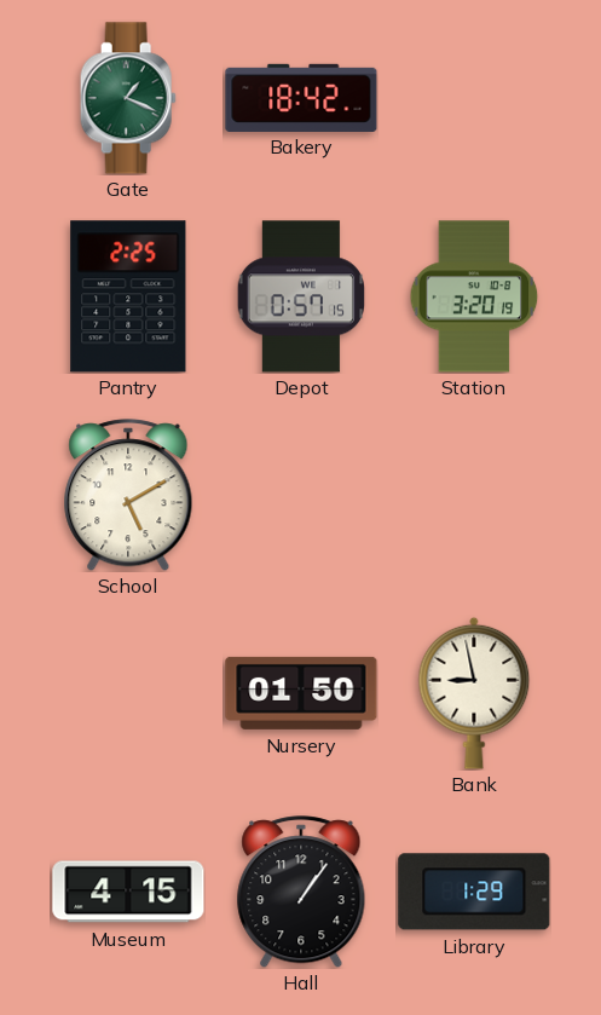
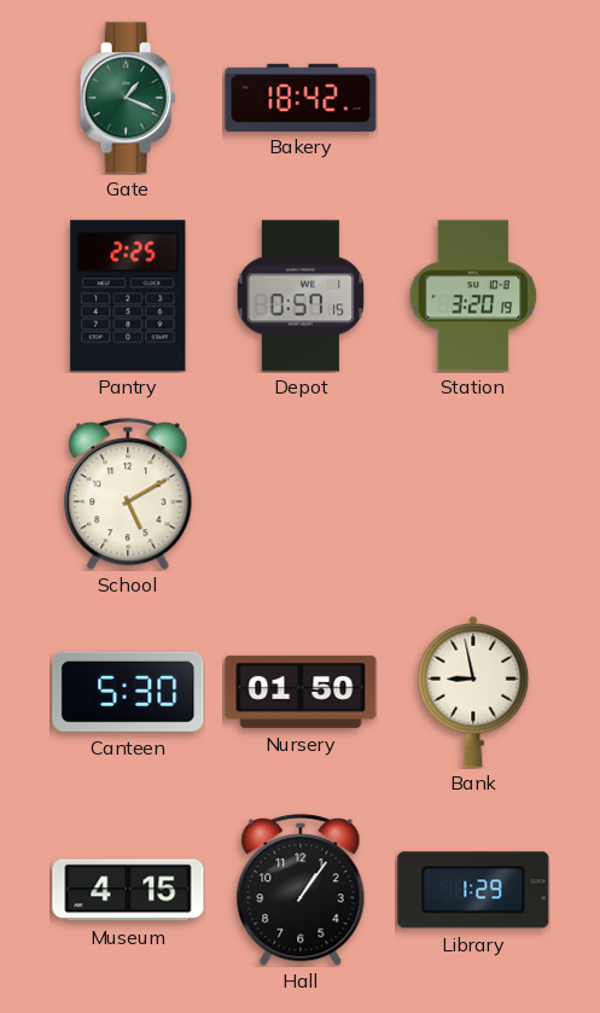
Canteen: none -> 5:30
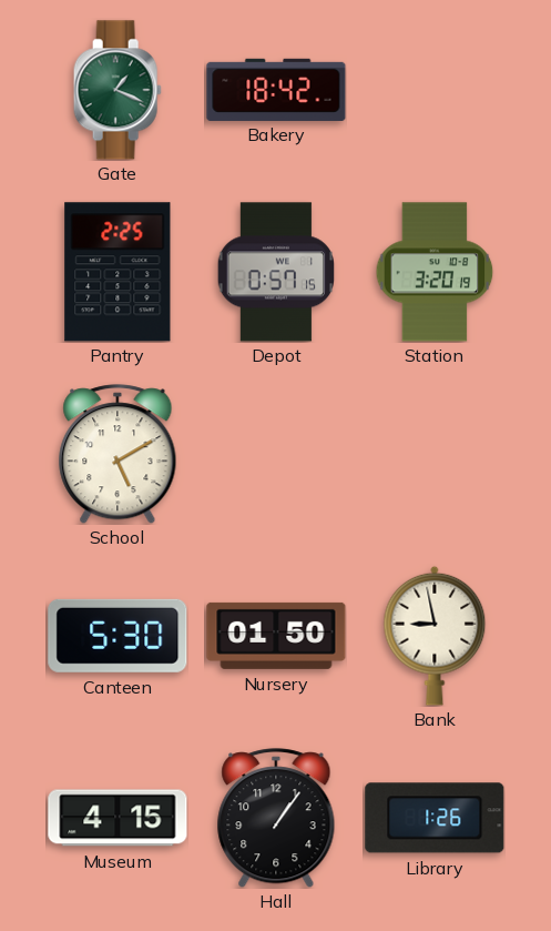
Library: 1:29 -> 1:26
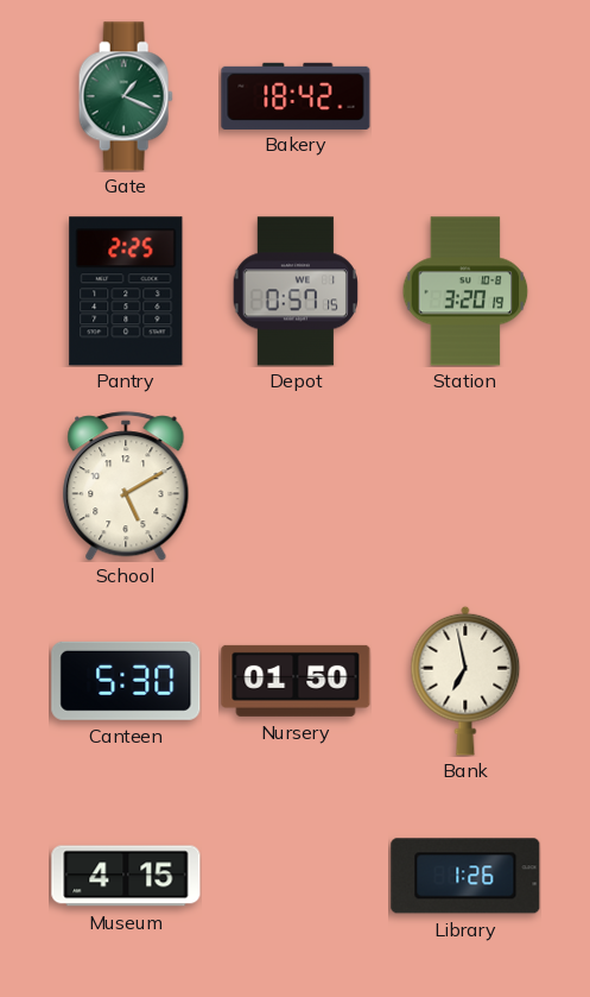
Bank: 8:58 -> 6:58
Hall: 1:06 -> none
